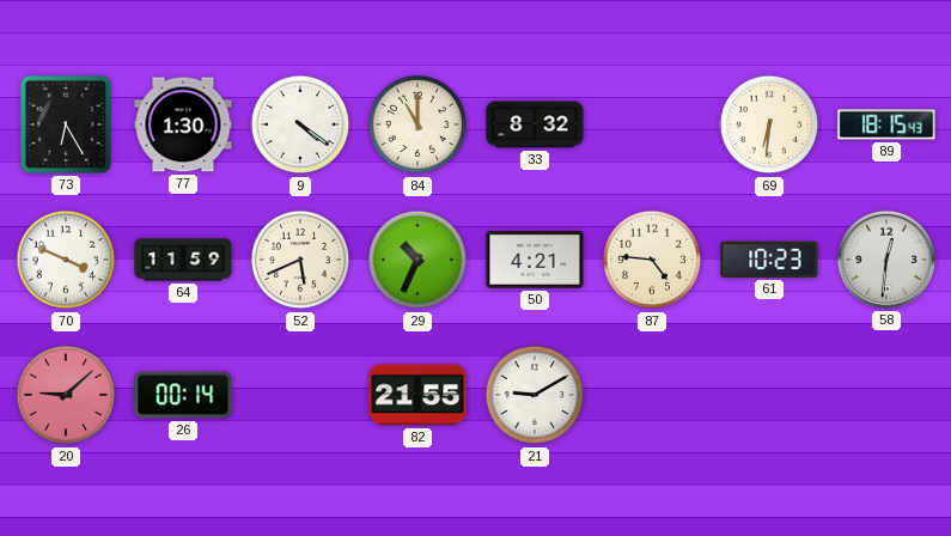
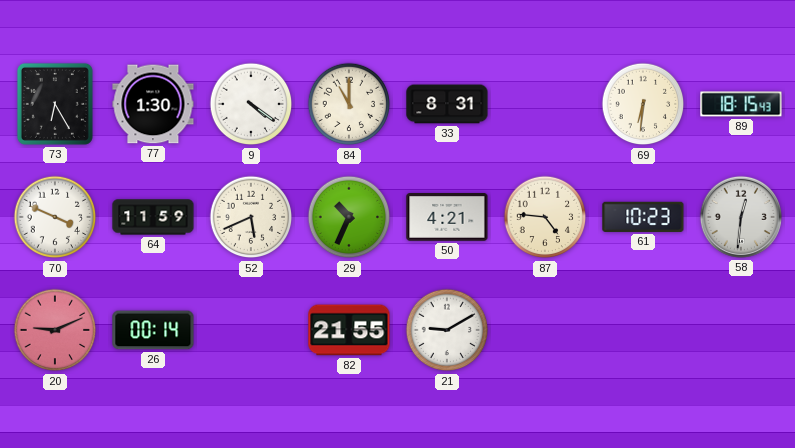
33: 8:32 -> 8:31
20: 9:08 -> 9:11
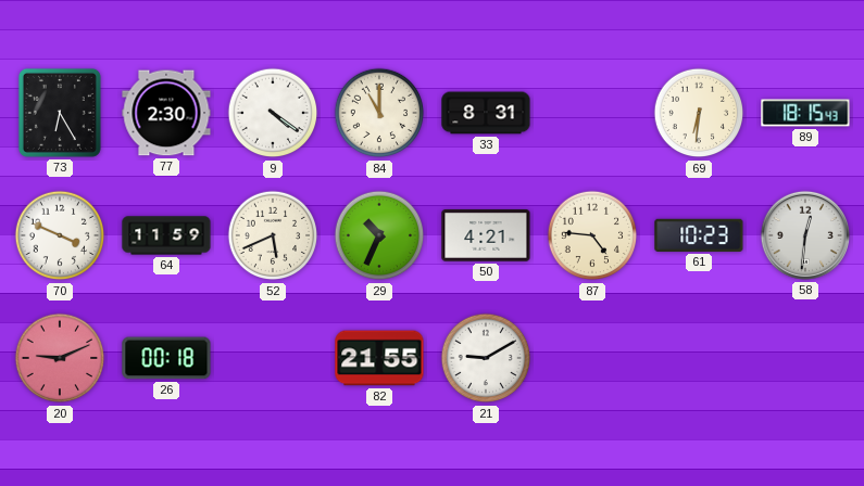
77: 1:30 -> 2:30
26: 00:14 -> 00:18
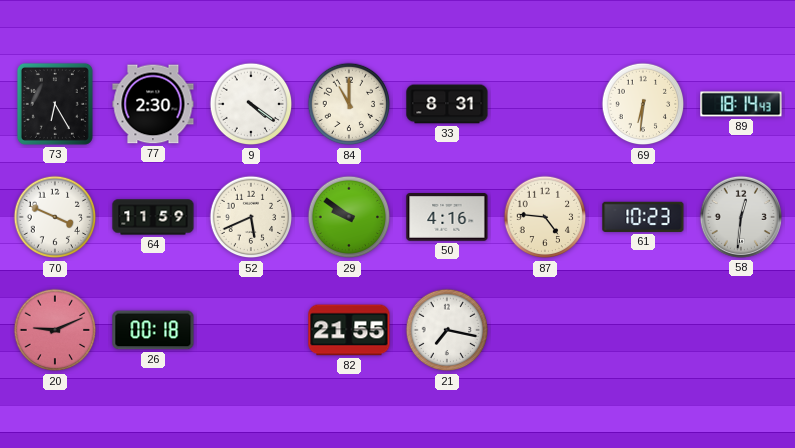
89: 18:15 -> 18:14
29: 10:34 -> 9:51
50: 4:21 -> 4:16
21: 9:10 -> 7:17
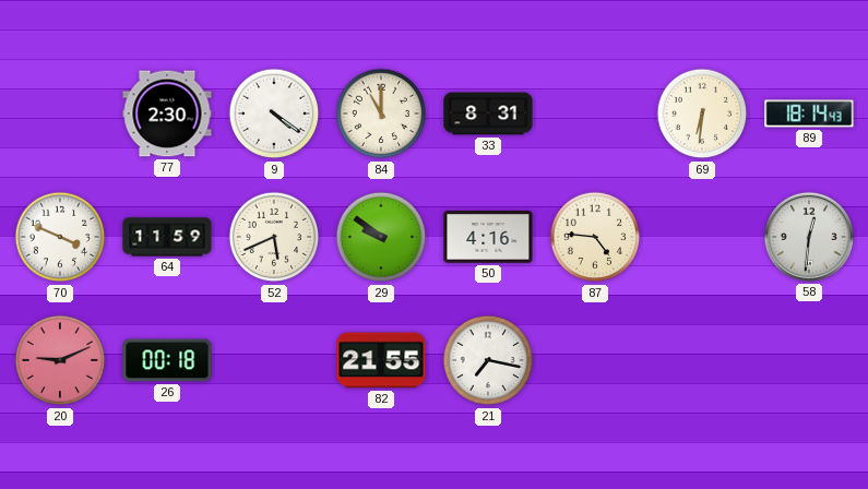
73: 6:25 -> none
61: 10:23 -> none
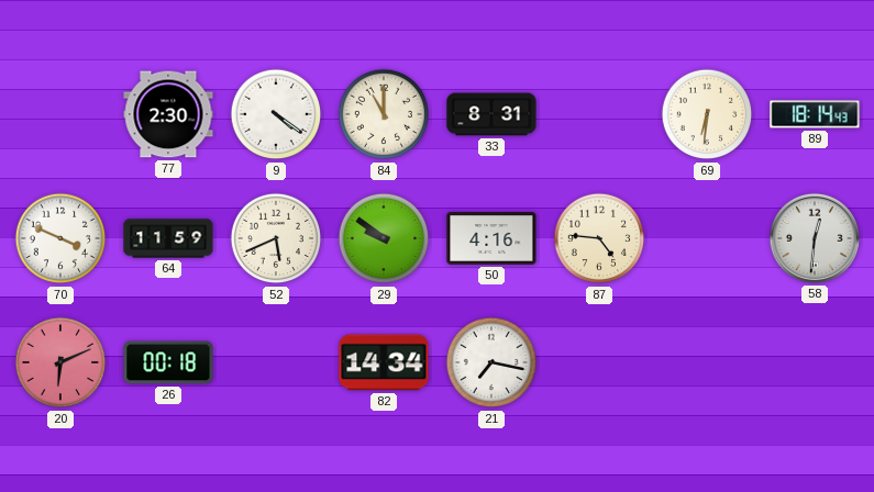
20: 9:11 -> 6:11
82: 21:55 -> 14:34
